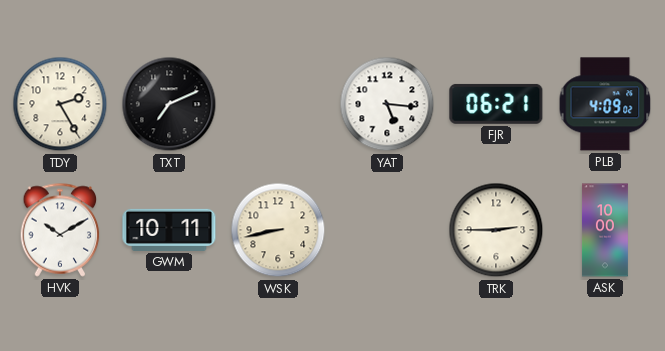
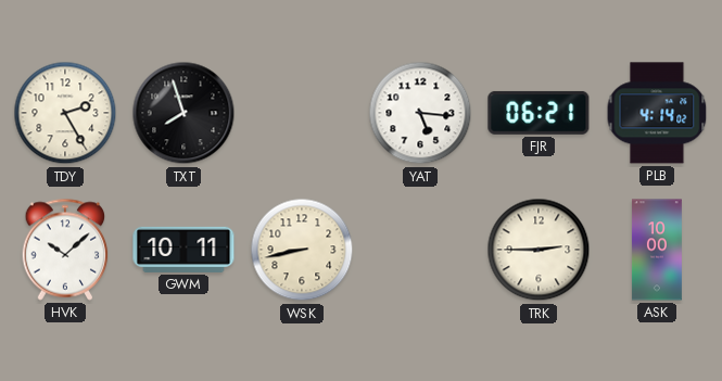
TXT: 7:11 -> 7:57
PLB: 4:09 -> 4:14
HVK: 10:10 -> 10:08
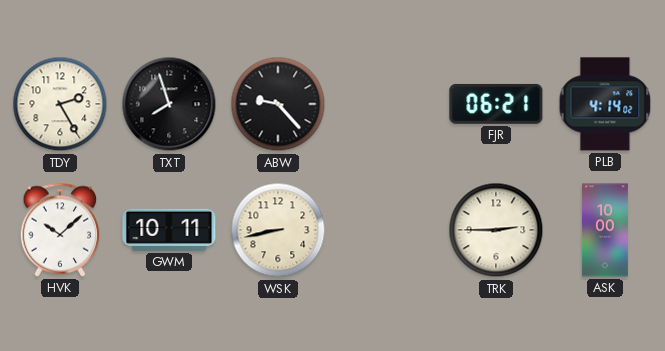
ABW: none -> 9:23
YAT: 5:16 -> none
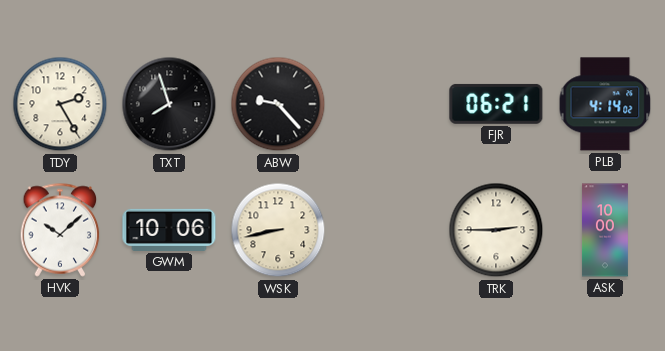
GWM: 10:11 -> 10:06
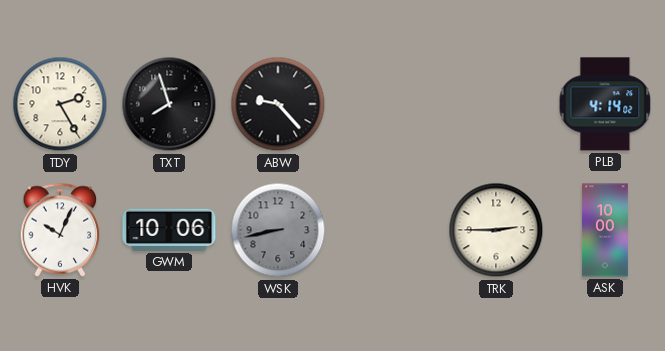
FJR: 06:21 -> none
HVK: 10:08 -> 10:04
WSK dial: cream -> grey
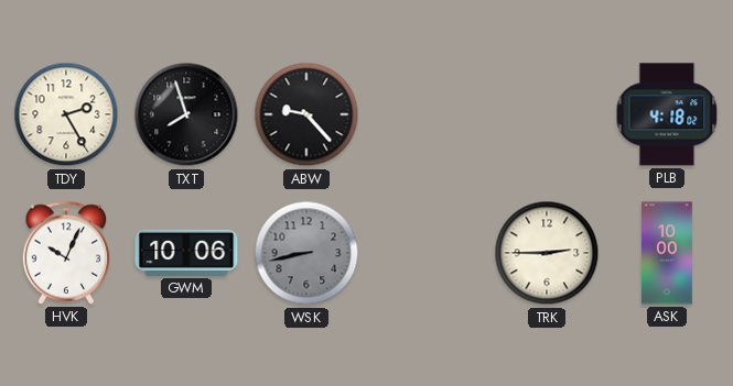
PLB: 4:14 -> 4:18
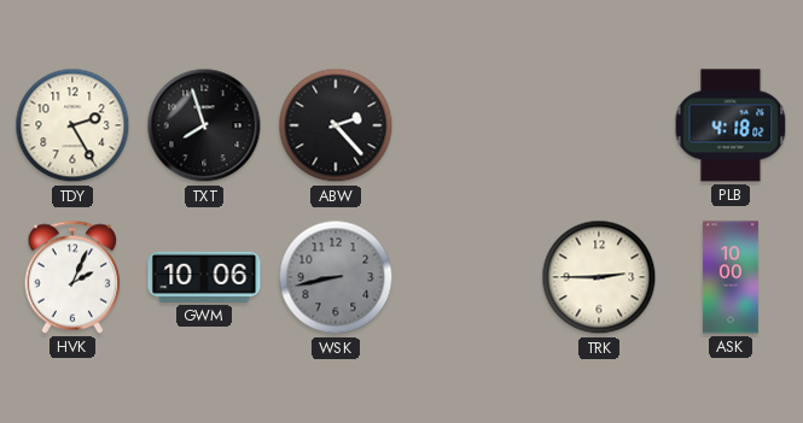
ABW: 9:23 -> 2:23
HVK: 10:04 -> 2:04
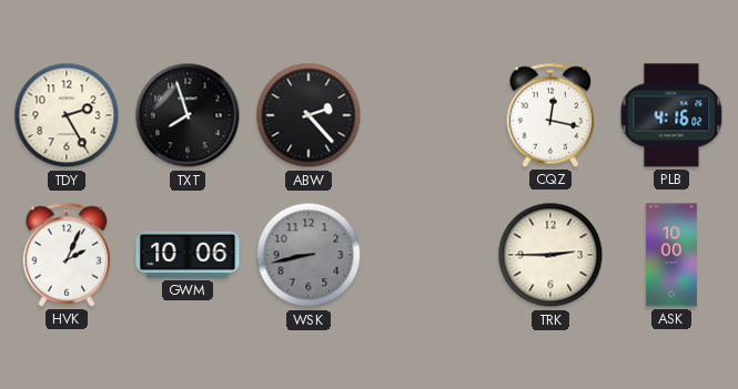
CQZ: none -> 12:17
PLB: 4:18 -> 4:16
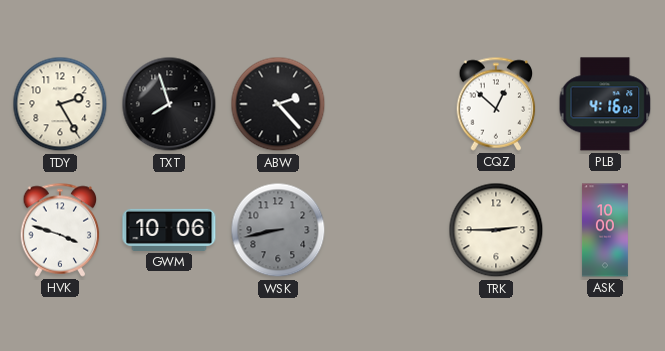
CQZ: 12:17 -> 12:52
HVK: 2:04 -> 3:48
